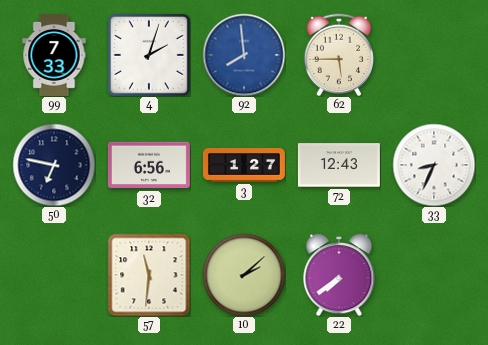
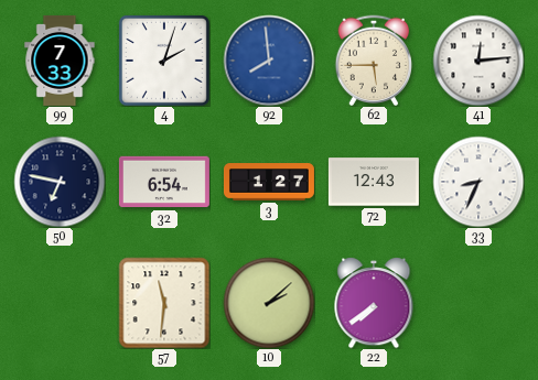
41: none -> 12:14
32: 6:56 -> 6:54
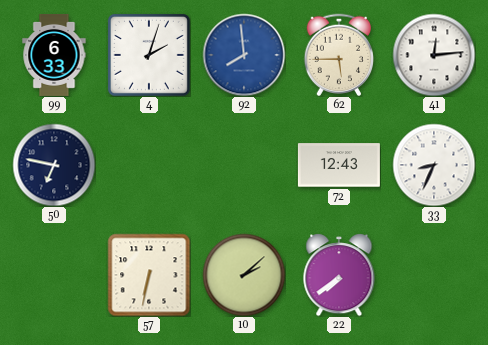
99: 7:33 -> 6:33
32: 6:54 -> none
3: 1:27 -> none
57: 11:31 -> 6:32
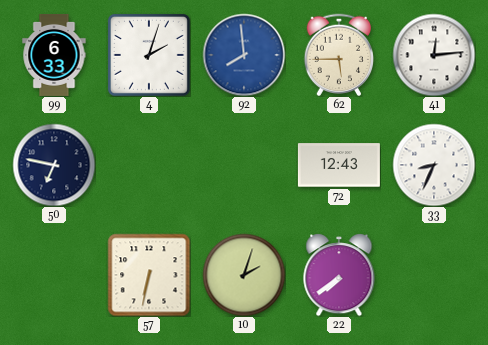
10: 2:08 -> 2:03
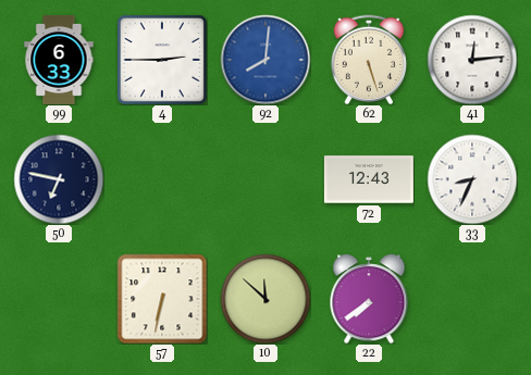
4: 2:03 -> 2:45
92: 7:59 -> 8:01
62: 5:45 -> 5:27
10: 2:03 -> 11:52
